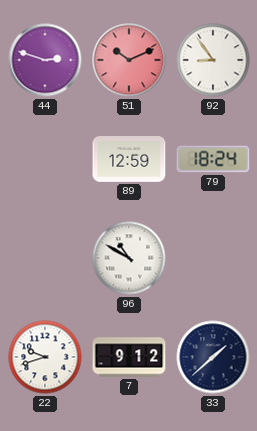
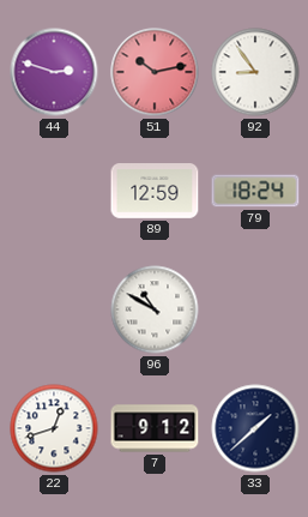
51: 10:11 -> 10:13
22: 9:42 -> 12:42
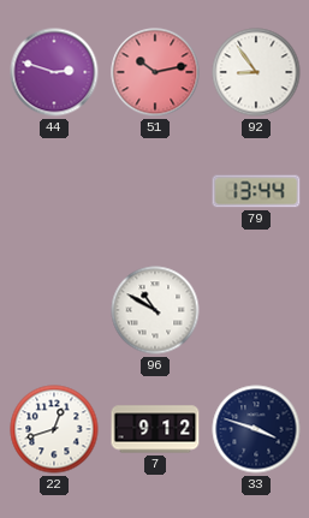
89: 12:59 -> none
79: 18:24 -> 13:44
33: 1:38 -> 3:48
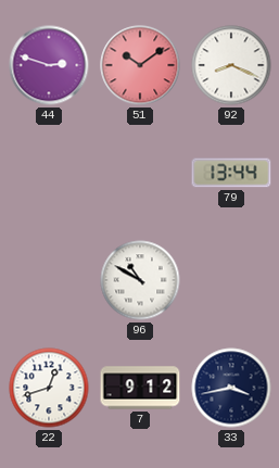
51: 10:13 -> 10:09
92: 8:54 -> 8:19
33: 3:48 -> 3:43
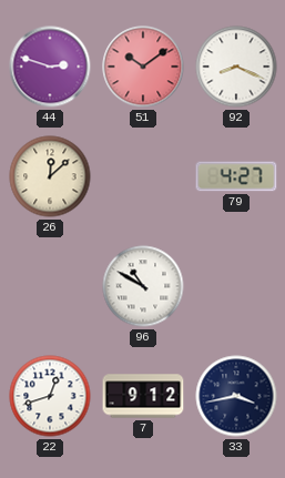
26: none -> 12:08
79: 13:44 -> 4:27
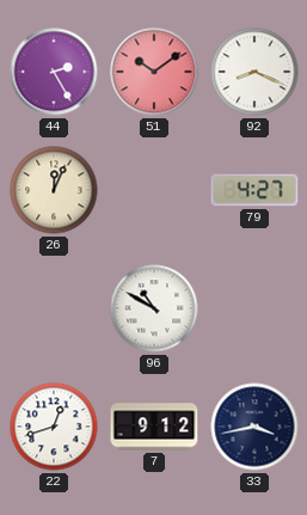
44: 2:48 -> 2:25
26: 12:08 -> 12:04
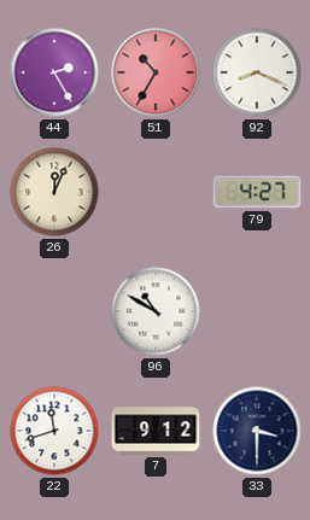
51: 10:09 -> 10:35
22: 12:42 -> 11:42
33: 3:43 -> 3:30
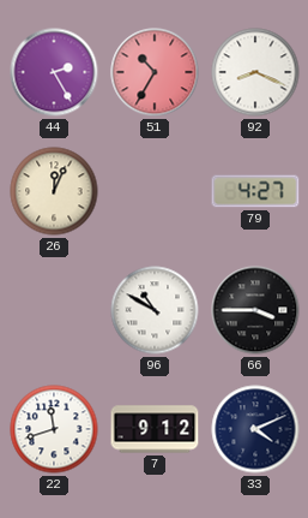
66: none -> 3:45
33: 3:30 -> 4:11
